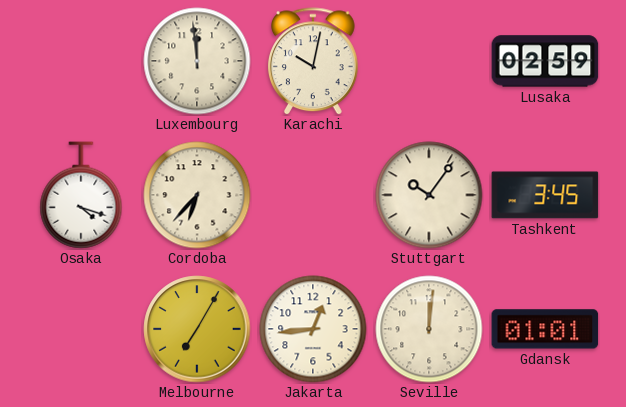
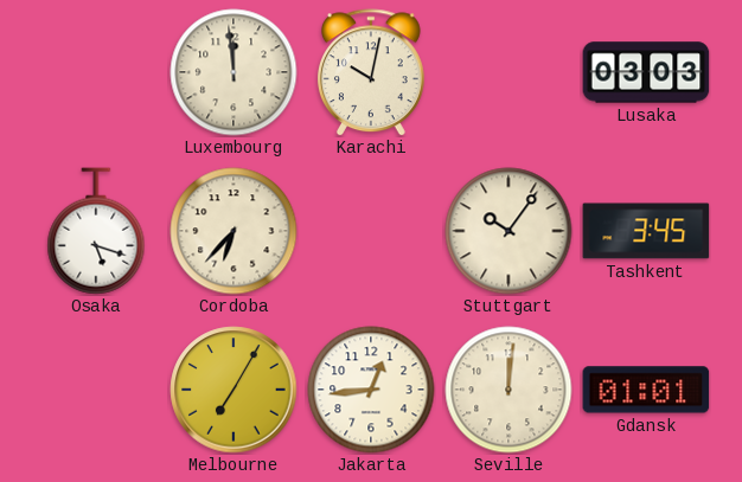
Lusaka: 02:59 -> 03:03
Osaka: 4:18 -> 5:18
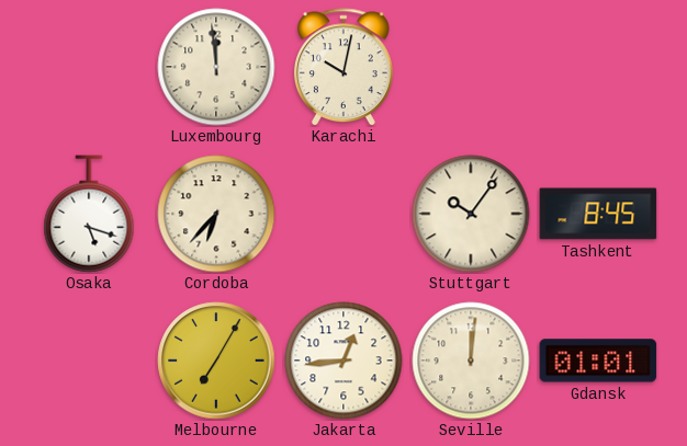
Lusaka: 03:03 -> none
Tashkent: 3:45 -> 8:45
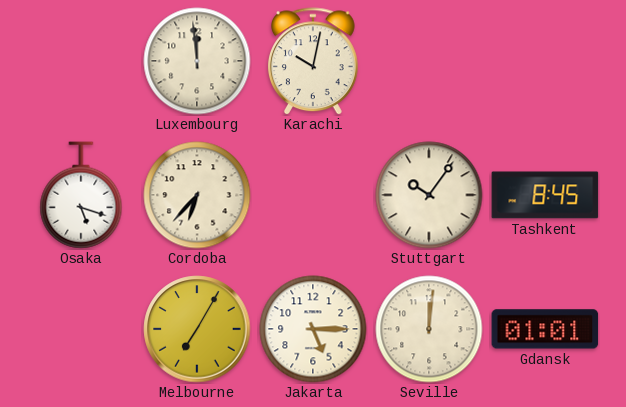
Jakarta: 12:44 -> 5:15
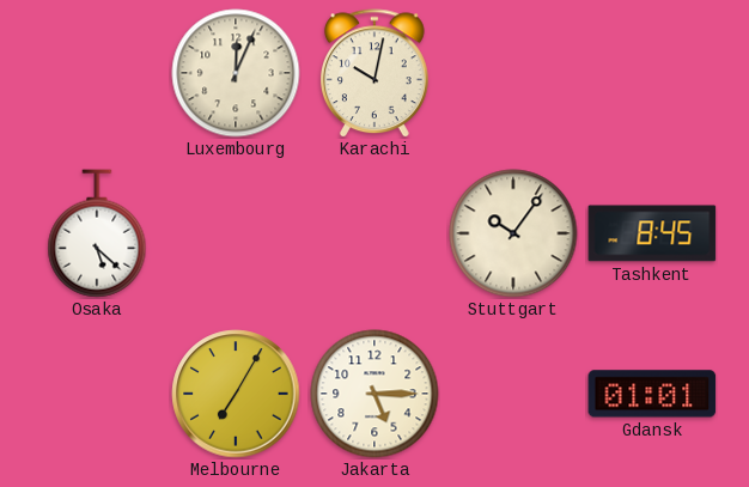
Luxembourg: 11:59 -> 12:04
Osaka: 5:18 -> 5:22
Cordoba: 6:37 -> none
Seville: 12:01 -> none
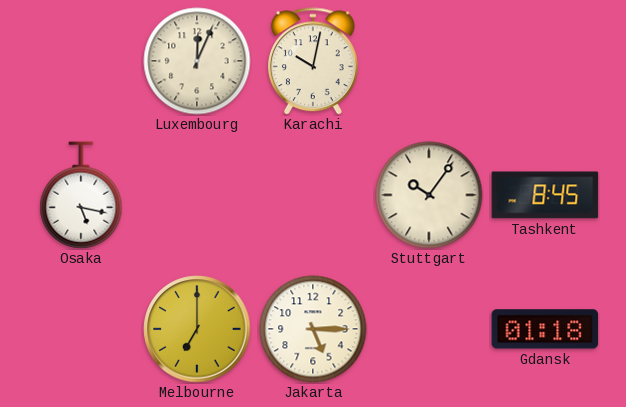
Osaka: 5:22 -> 5:17
Melbourne: 7:05 -> 7:00
Gdansk: 01:01 -> 01:18
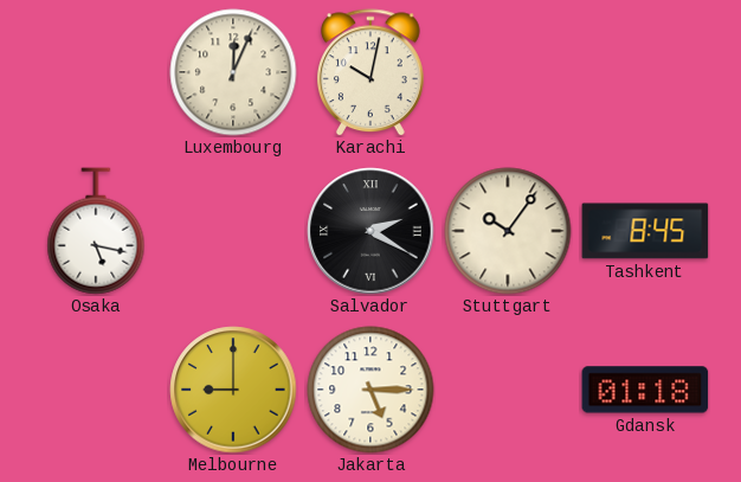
Salvador: none -> 2:20
Melbourne: 7:00 -> 9:00
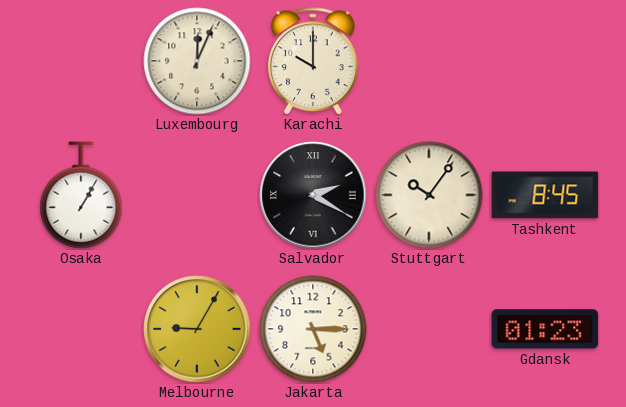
Karachi: 10:02 -> 10:00
Osaka: 5:17 -> 1:05
Melbourne: 9:00 -> 9:05
Gdansk: 01:18 -> 01:23
